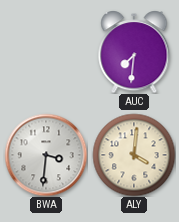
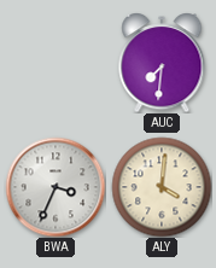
BWA: 3:31 -> 3:34
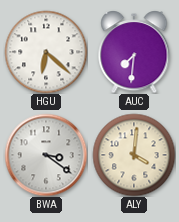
HGU: none -> 6:22
BWA: 3:34 -> 3:21
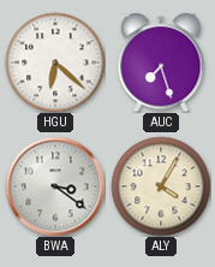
AUC: 7:31 -> 7:27
ALY: 4:01 -> 4:05
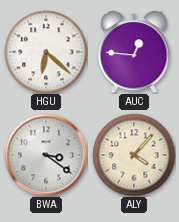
AUC: 7:27 -> 12:46
ALY: 4:05 -> 4:07
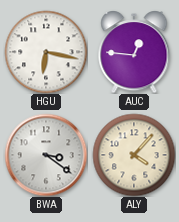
HGU: 6:22 -> 6:17
